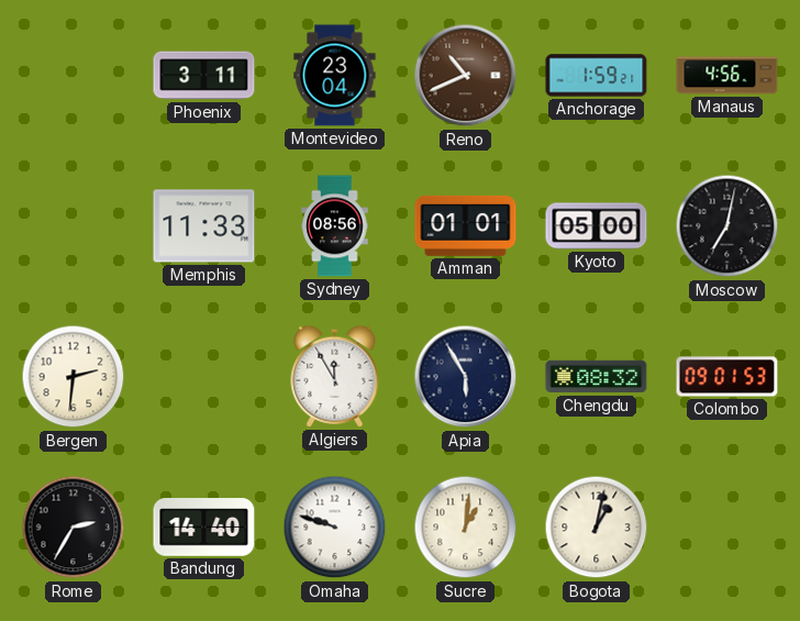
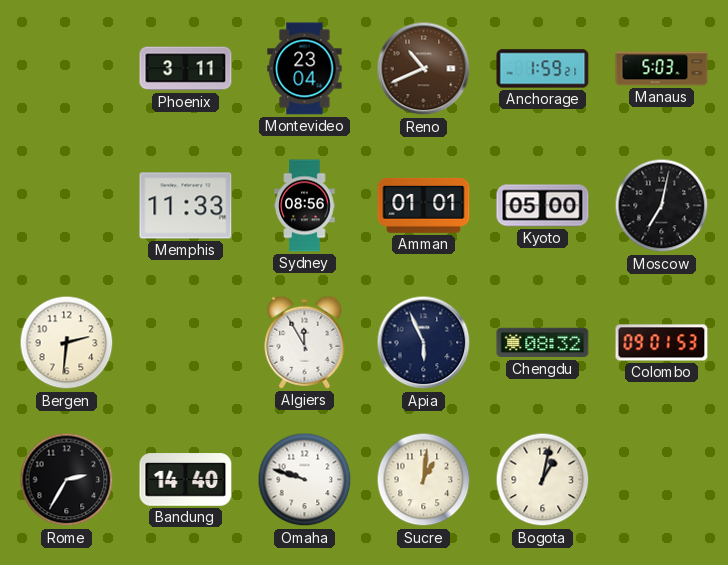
Manaus: 4:56 -> 5:03
Apia: 5:55 -> 5:56
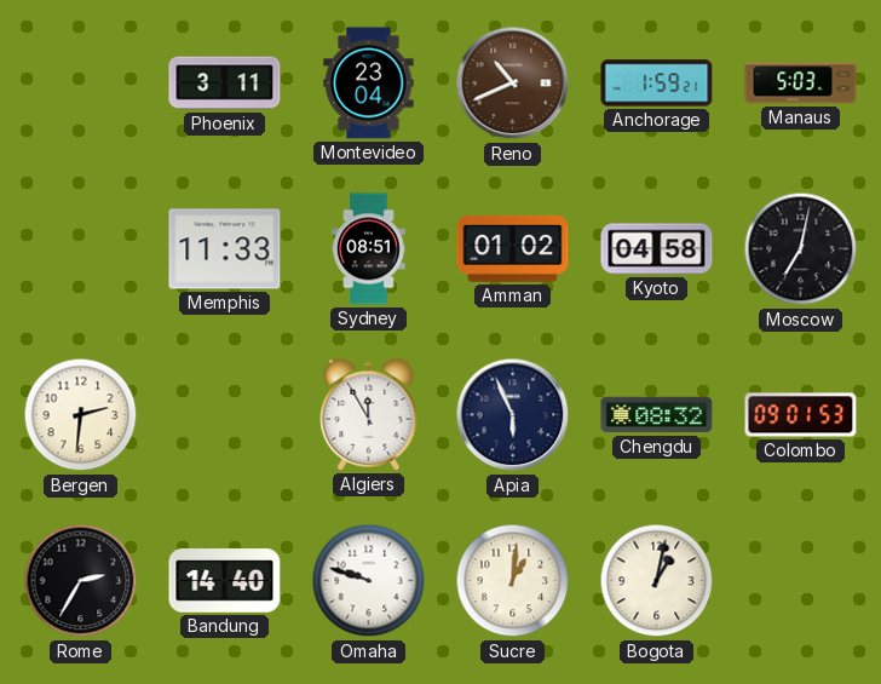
Sydney: 08:56 -> 08:51
Amman: 01:01 -> 01:02
Kyoto: 05:00 -> 04:58
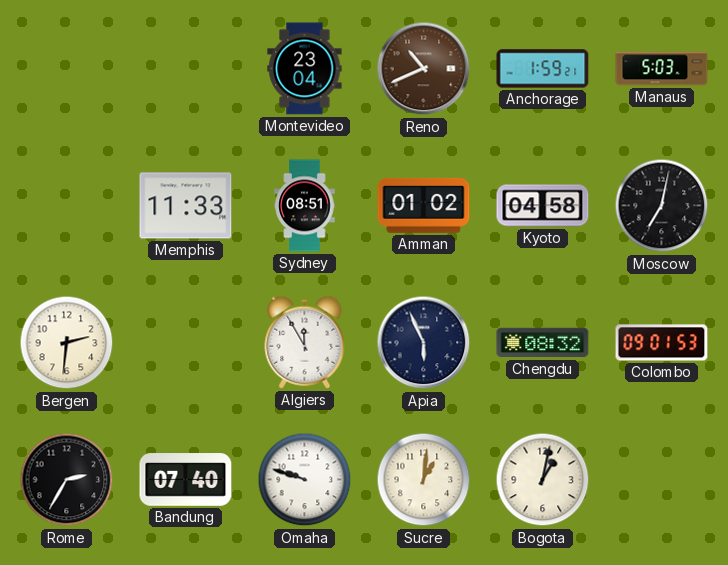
Phoenix: 3:11 -> none
Bandung: 14:40 -> 07:40
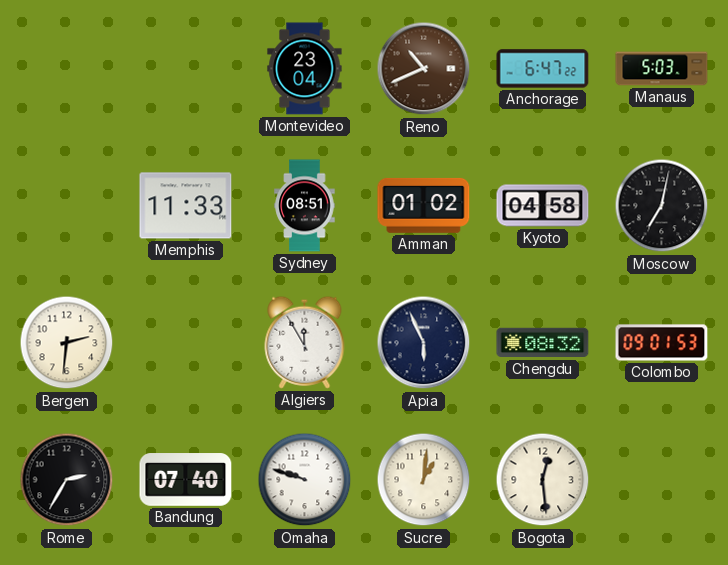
Anchorage: 1:59 -> 6:47
Bogota: 1:02 -> 12:29
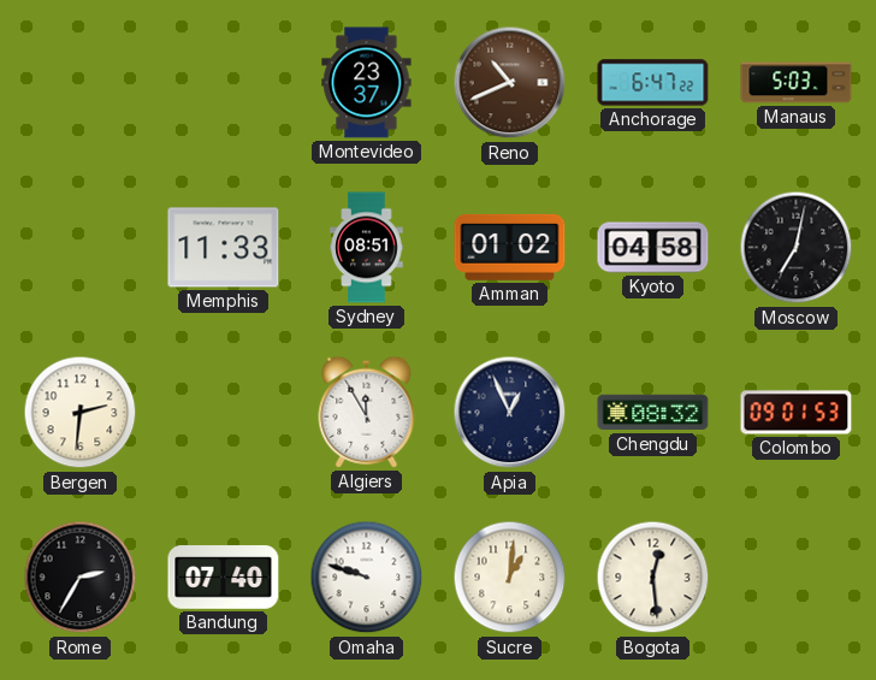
Montevideo: 23:04 -> 23:37
Apia: 5:56 -> 12:56
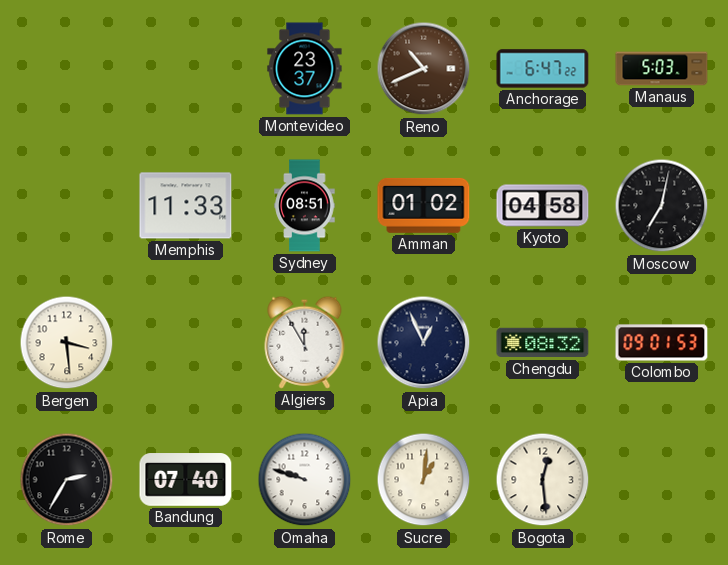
Bergen: 2:31 -> 3:29
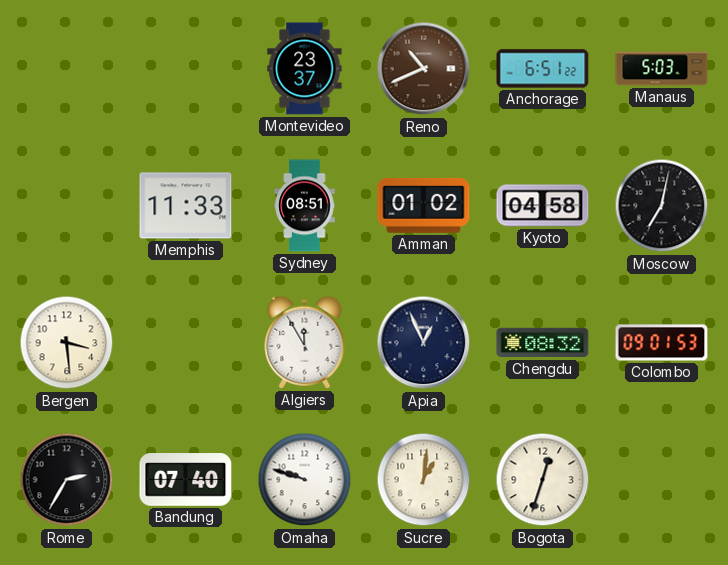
Anchorage: 6:47 -> 6:51
Bogota: 12:29 -> 12:33
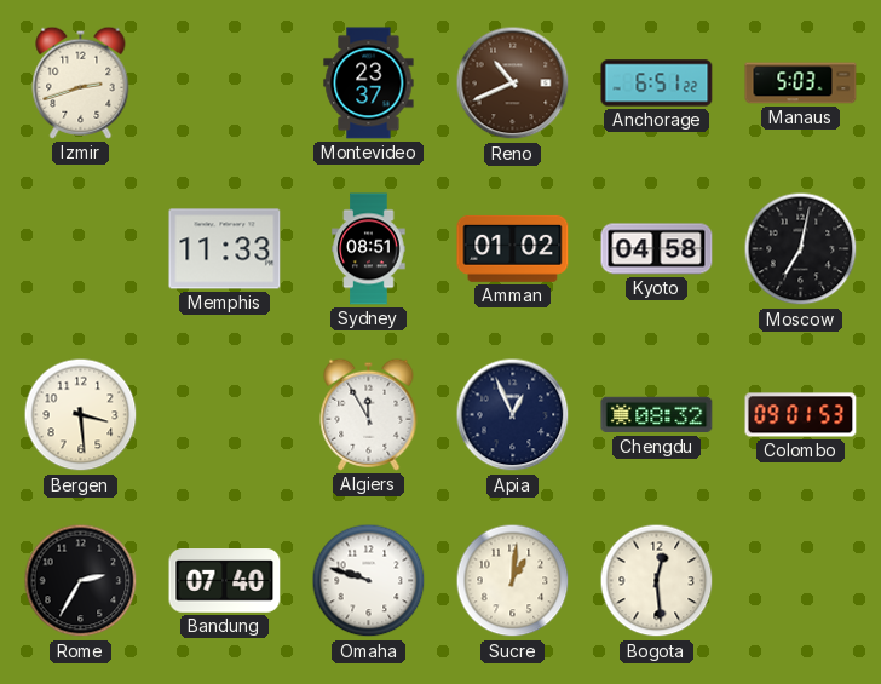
Izmir: none -> 2:42
Bogota: 12:33 -> 12:29
